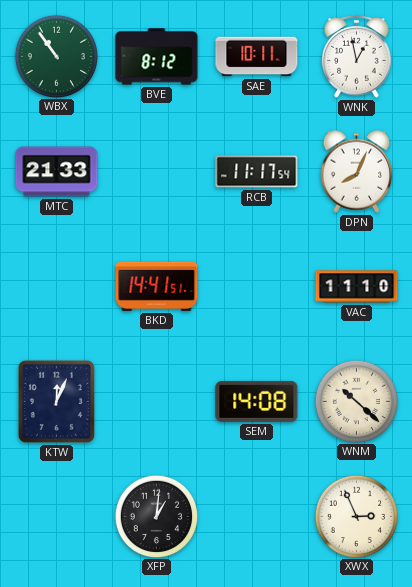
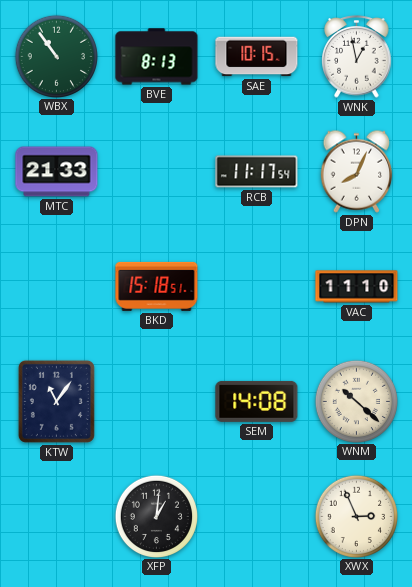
BVE: 8:12 -> 8:13
SAE: 10:11 -> 10:15
BKD: 14:41 -> 15:18
KTW: 12:04 -> 11:06
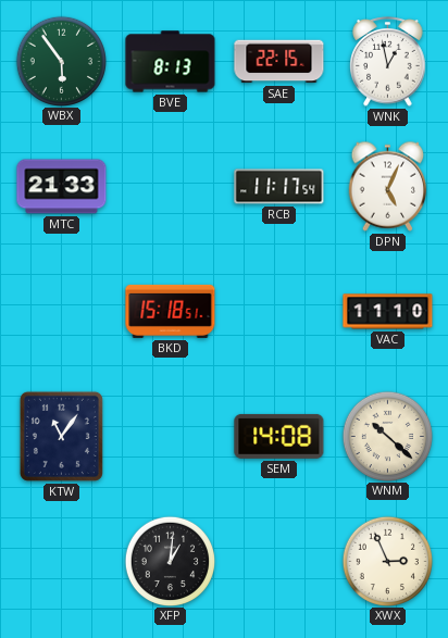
WBX: 10:54 -> 5:54
SAE: 10:15 -> 22:15
DPN: 8:04 -> 5:04
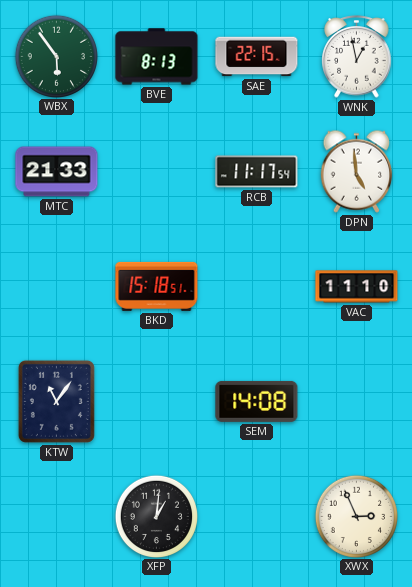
DPN: 5:04 -> 4:59
WNM: 10:22 -> none
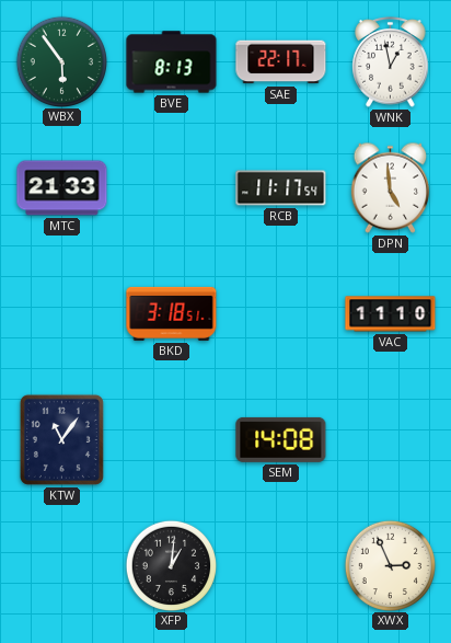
SAE: 22:15 -> 22:17
BKD: 15:18 -> 3:18
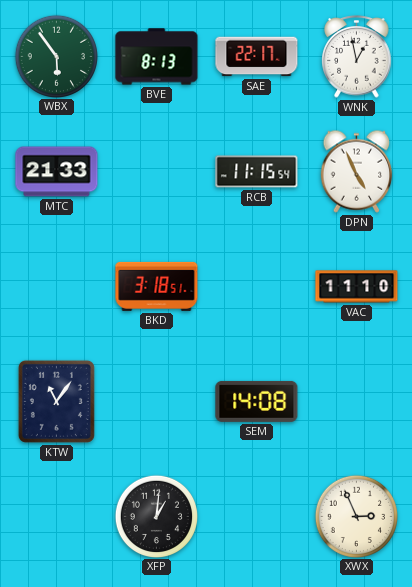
RCB: 11:17 -> 11:15
DPN: 4:59 -> 4:56
